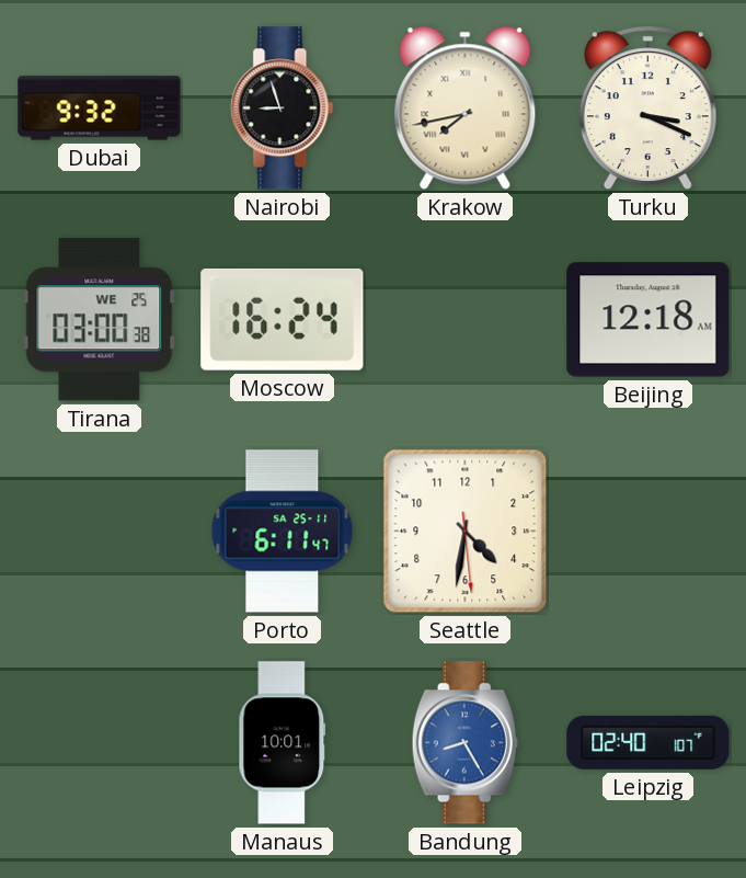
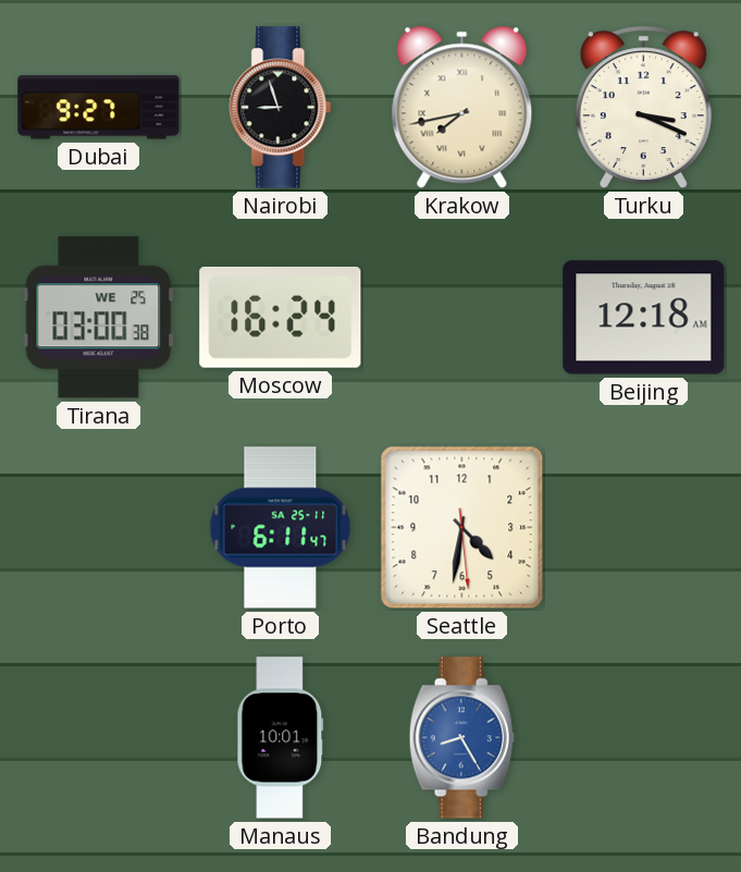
Dubai: 9:32 -> 9:27
Leipzig: 02:40 -> none
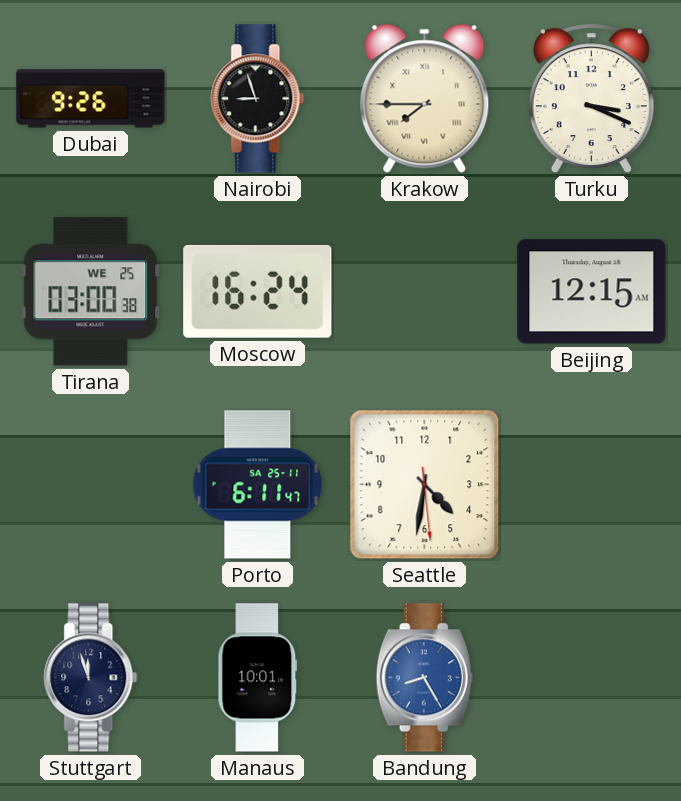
Dubai: 9:27 -> 9:26
Krakow: 7:43 -> 7:45
Beijing: 12:18 -> 12:15
Stuttgart: none -> 11:57
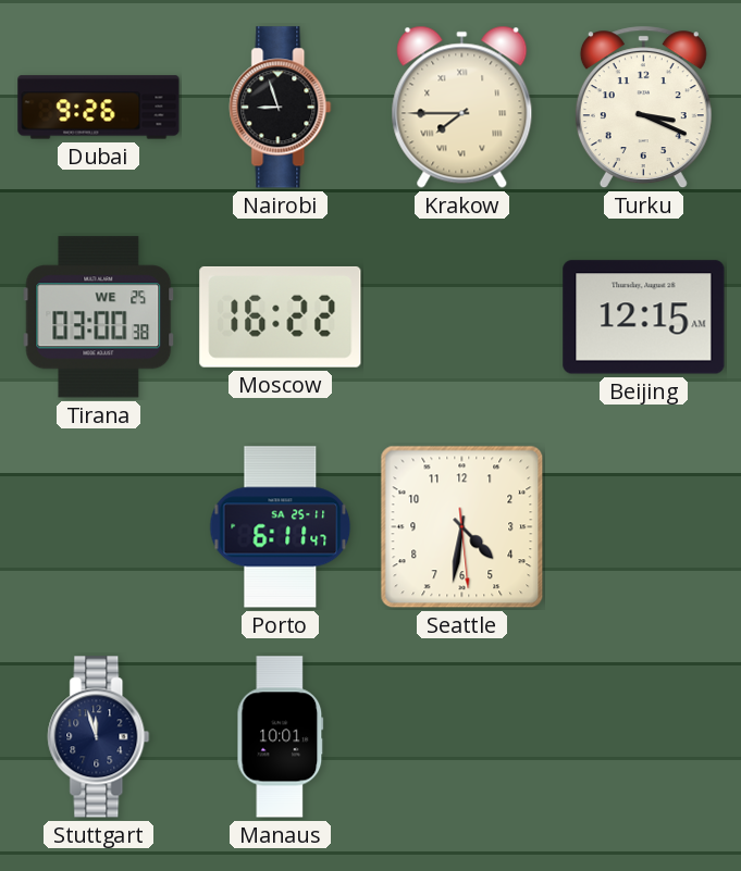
Moscow: 16:24 -> 16:22
Bandung: 8:25 -> none
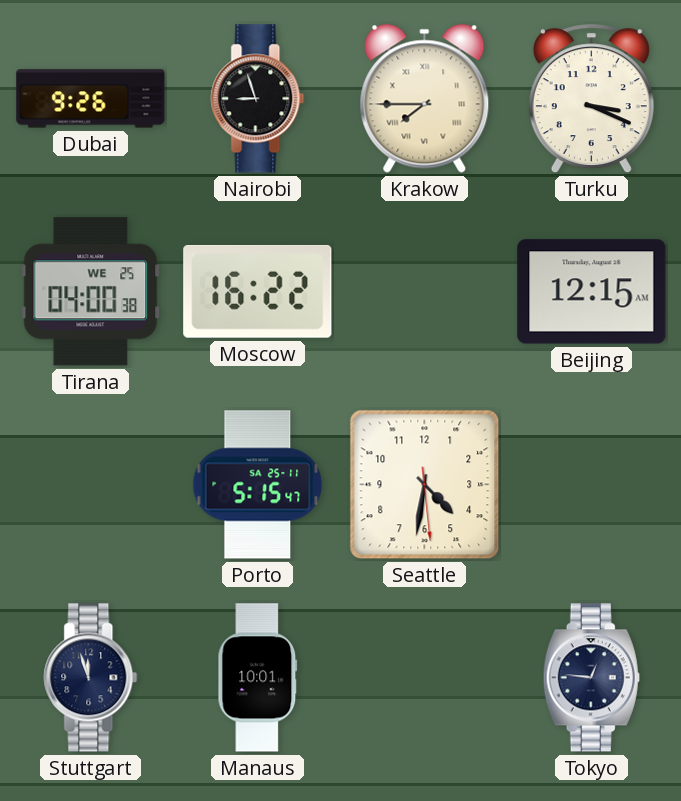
Tirana: 03:00 -> 04:00
Porto: 6:11 -> 5:15
Tokyo: none -> 12:46
